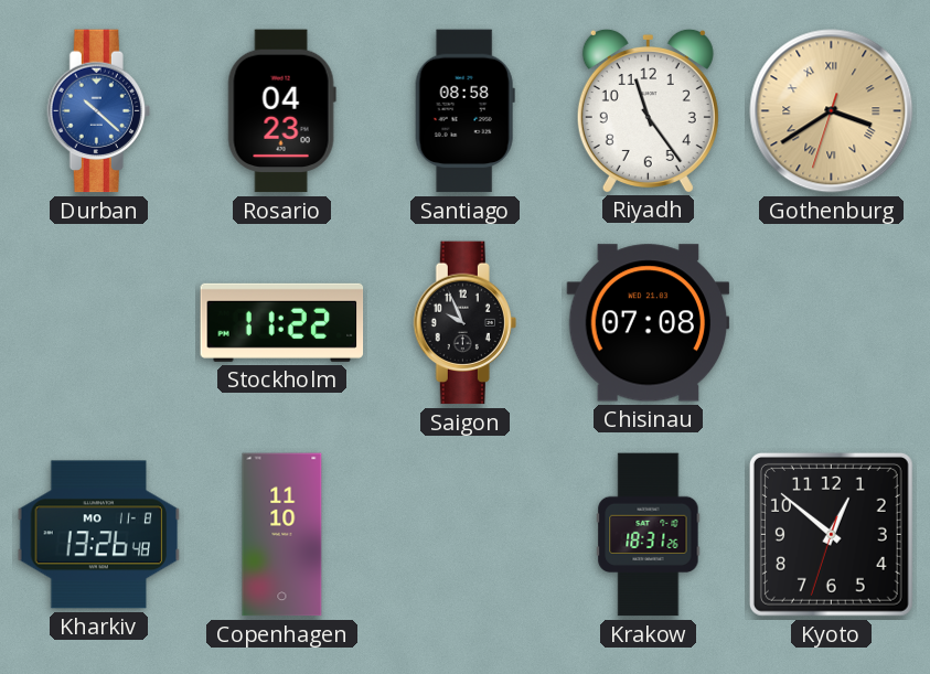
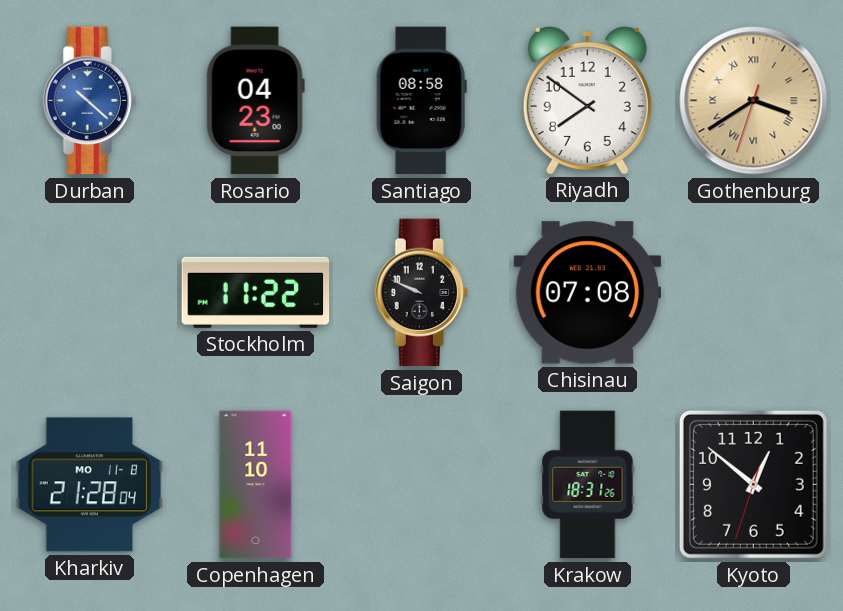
Riyadh: 11:24 -> 7:51
Saigon: 9:56 -> 9:49
Kharkiv: 13:26 -> 21:28
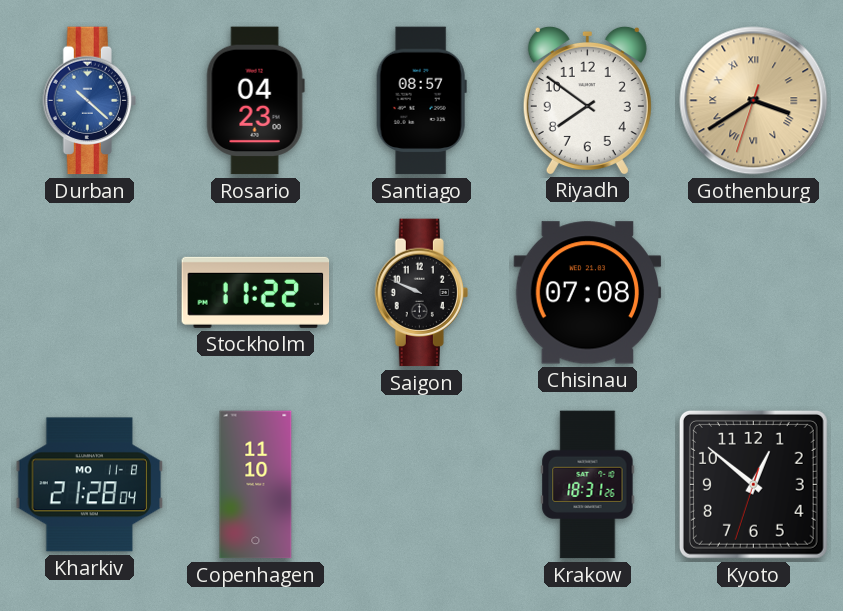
Santiago: 08:58 -> 08:57
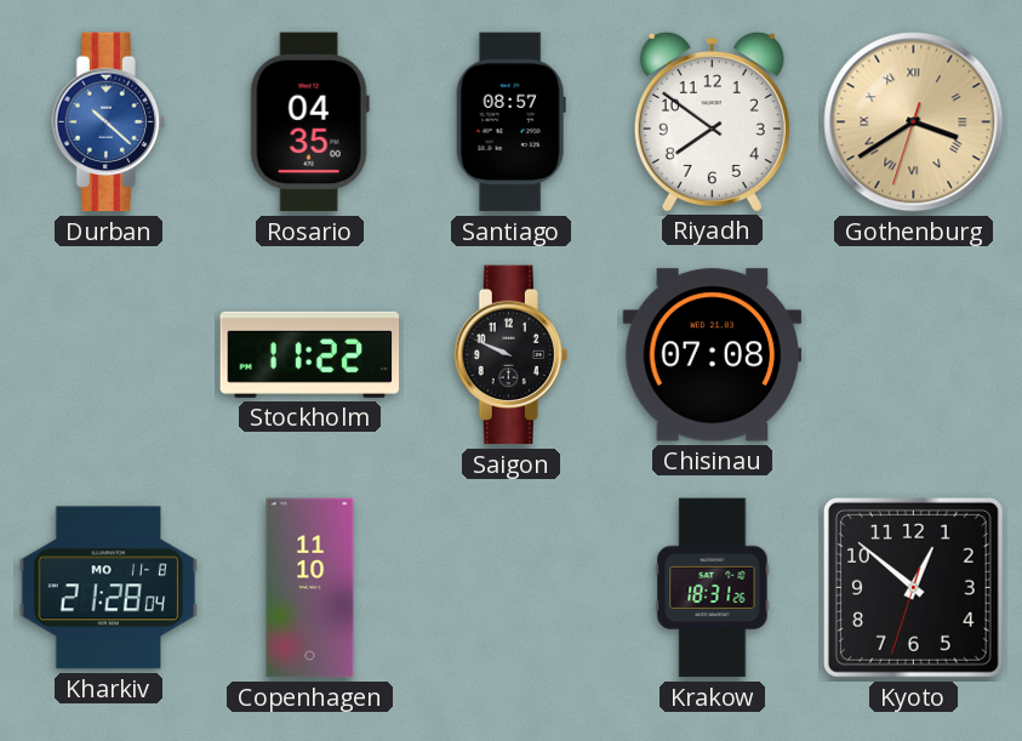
Rosario: 04:23 -> 04:35
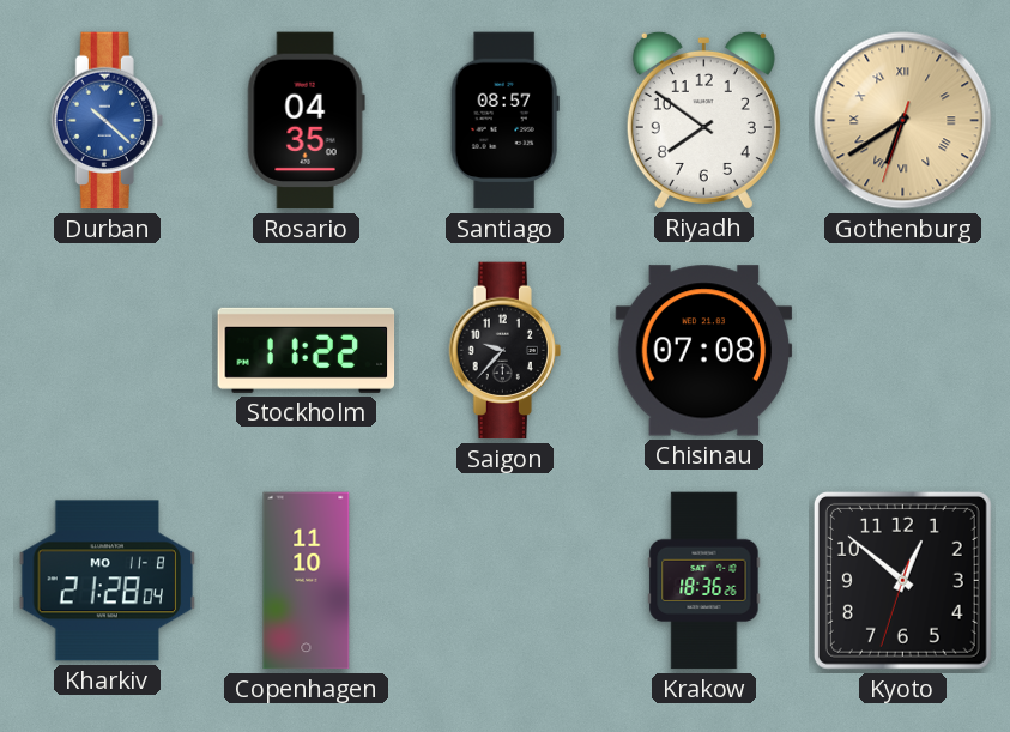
Gothenburg: 3:39 -> 6:39
Saigon: 9:49 -> 9:37
Krakow: 18:31 -> 18:36
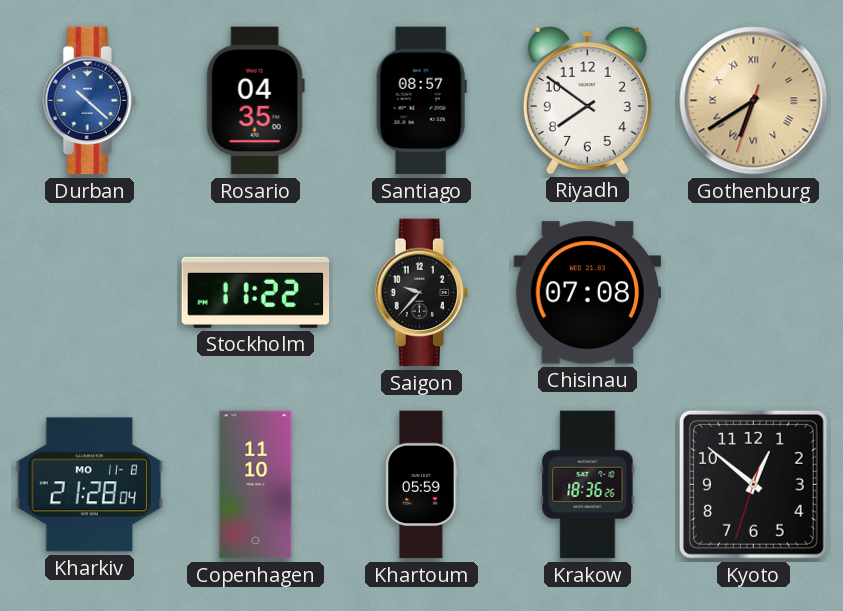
Khartoum: none -> 05:59
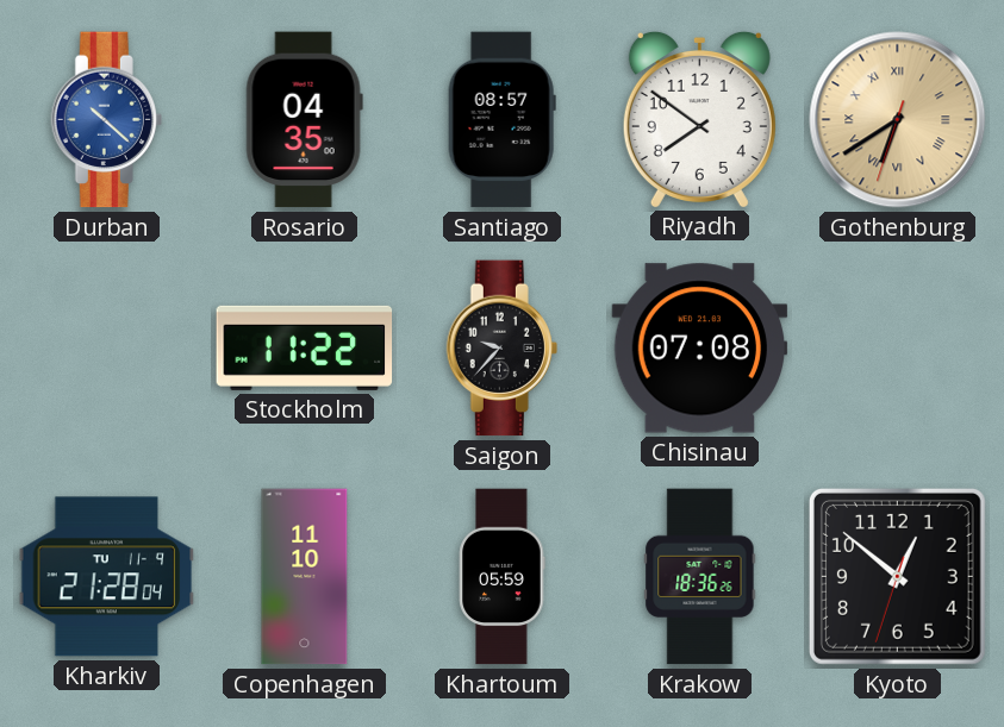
Kharkiv date: MO 11-8 -> TU 11-9
